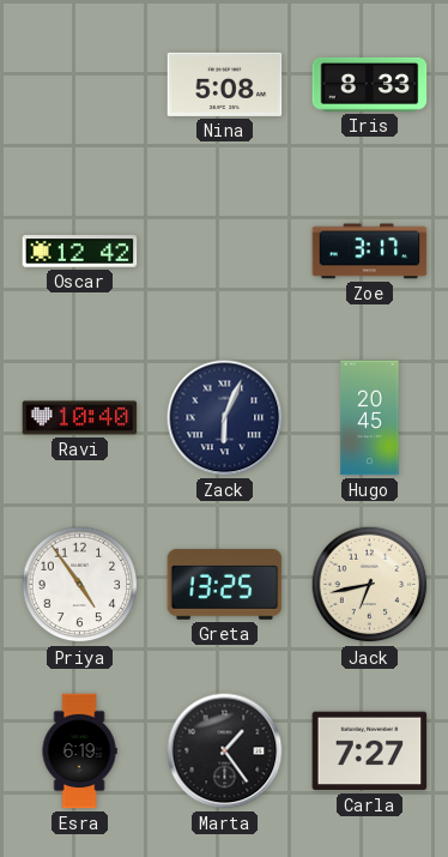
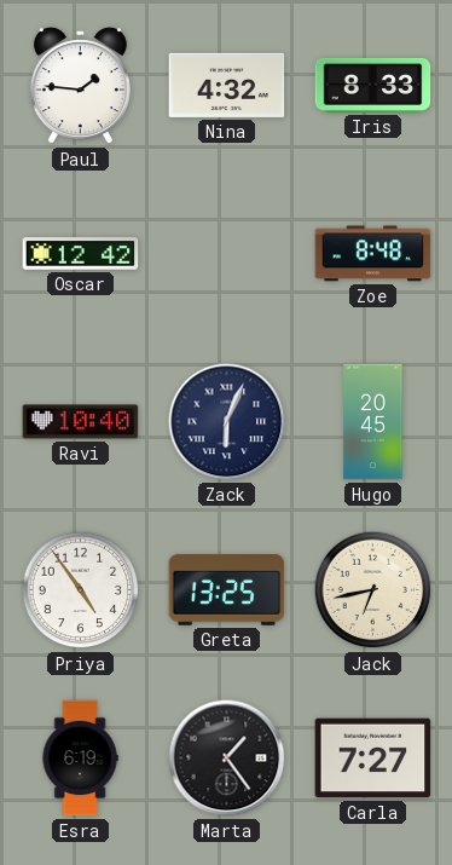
Paul: none -> 1:46
Nina: 5:08 -> 4:32
Zoe: 3:17 -> 8:48
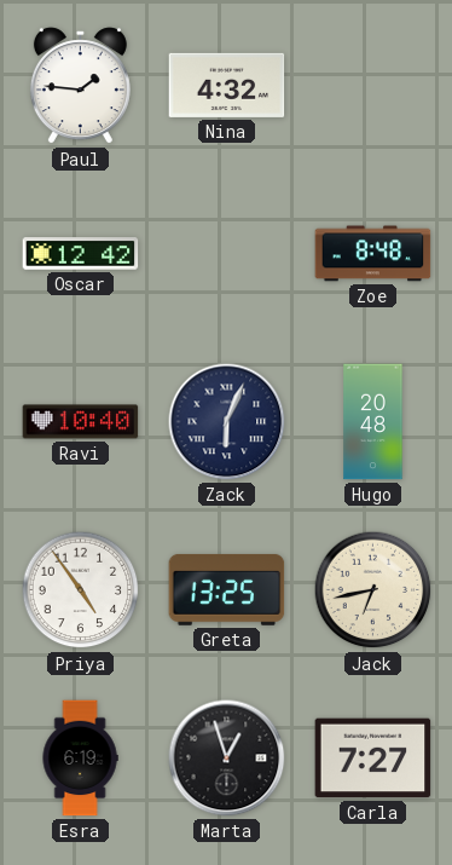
Iris: 8:33 -> none
Hugo: 20:45 -> 20:48
Marta: 1:24 -> 12:57
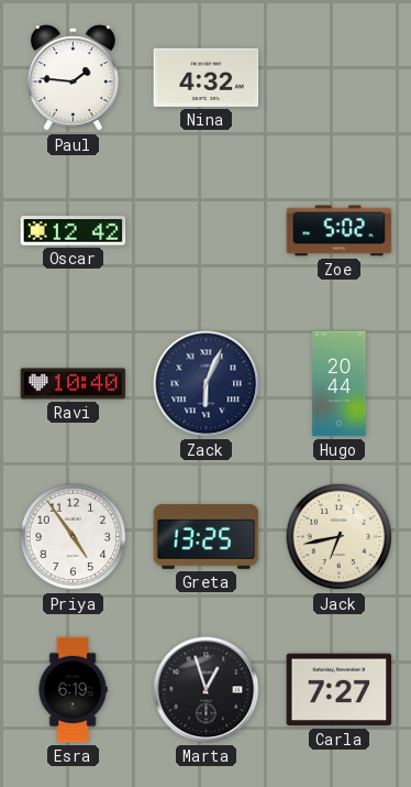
Zoe: 8:48 -> 5:02
Hugo: 20:48 -> 20:44
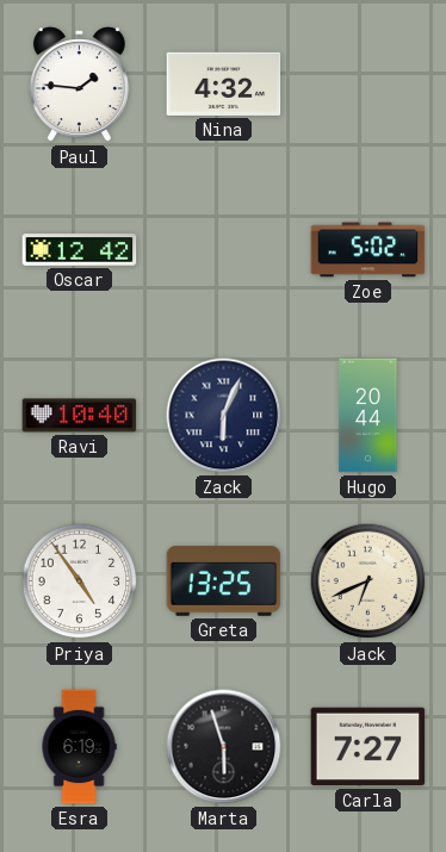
Jack: 6:43 -> 6:41
Marta: 12:57 -> 5:57
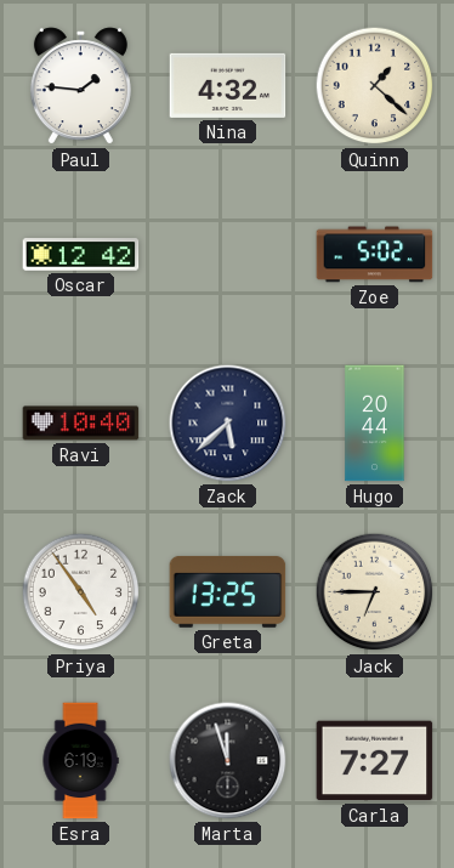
Quinn: none -> 1:22
Zack: 6:04 -> 5:38
Jack: 6:41 -> 6:45
Marta: 5:57 -> 11:57
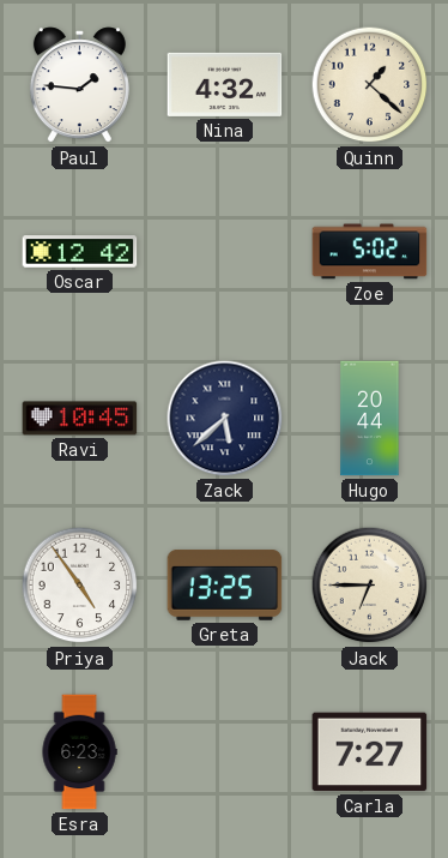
Ravi: 10:40 -> 10:45
Esra: 6:19 -> 6:23
Marta: 11:57 -> none
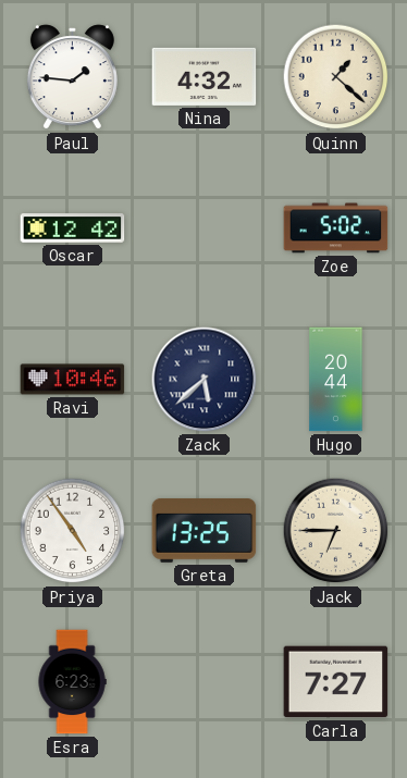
Ravi: 10:45 -> 10:46
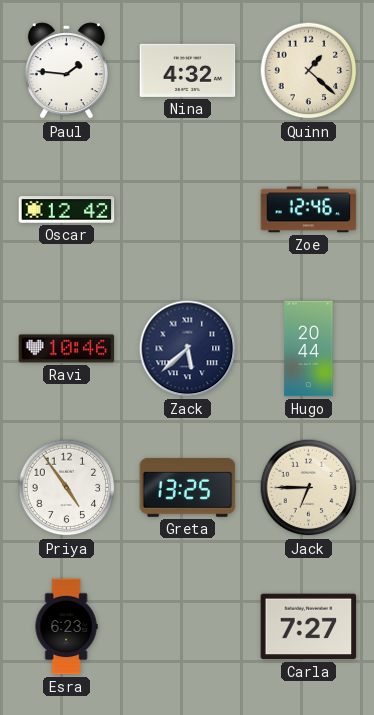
Zoe: 5:02 -> 12:46
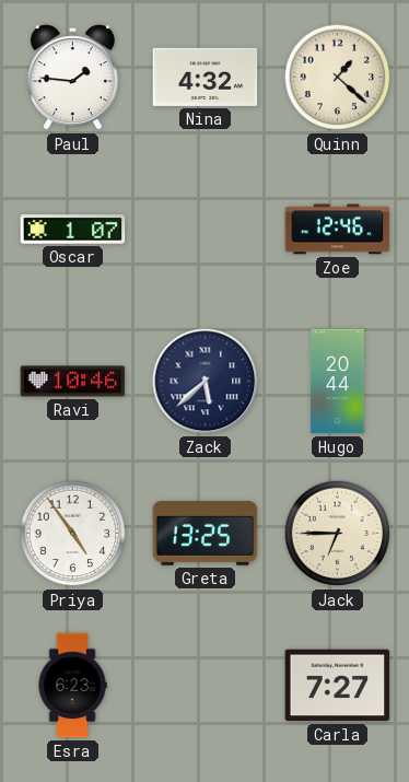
Oscar: 12:42 -> 1:07
